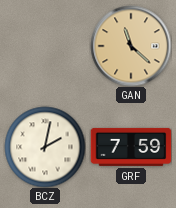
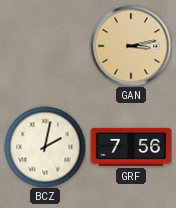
GAN: 11:22 -> 3:13
GRF: 7:59 -> 7:56
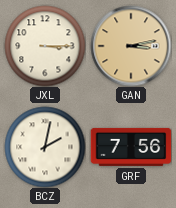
JXL: none -> 3:15
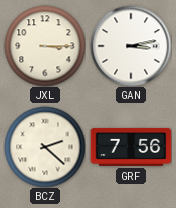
GAN dial: champagne -> white
BCZ: 2:02 -> 2:22
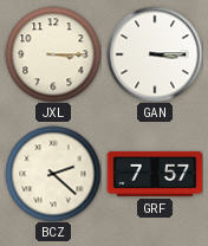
GAN: 3:13 -> 3:15
GRF: 7:56 -> 7:57
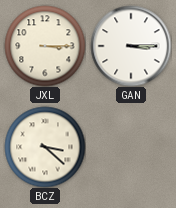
BCZ: 2:22 -> 3:22
GRF: 7:57 -> none
